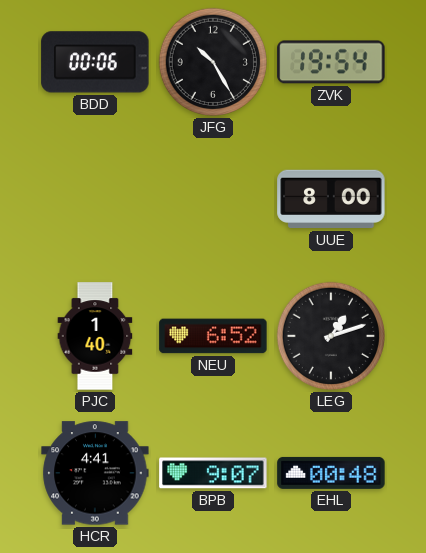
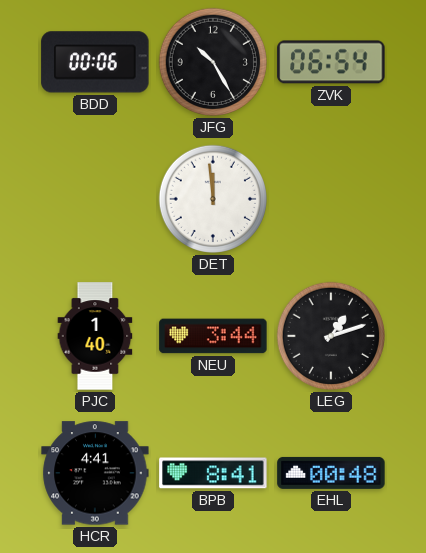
ZVK: 19:54 -> 06:54
DET: none -> 11:59
UUE: 8:00 -> none
NEU: 6:52 -> 3:44
BPB: 9:07 -> 8:41
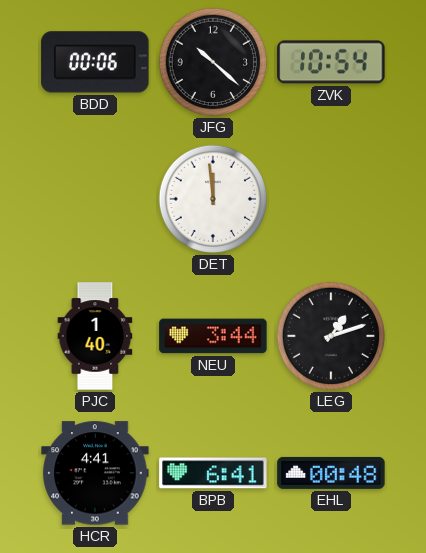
JFG: 10:25 -> 10:22
ZVK: 06:54 -> 10:54
BPB: 8:41 -> 6:41
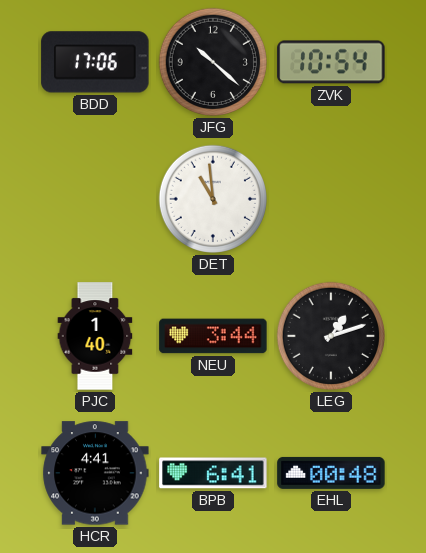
BDD: 00:06 -> 17:06
DET: 11:59 -> 10:59
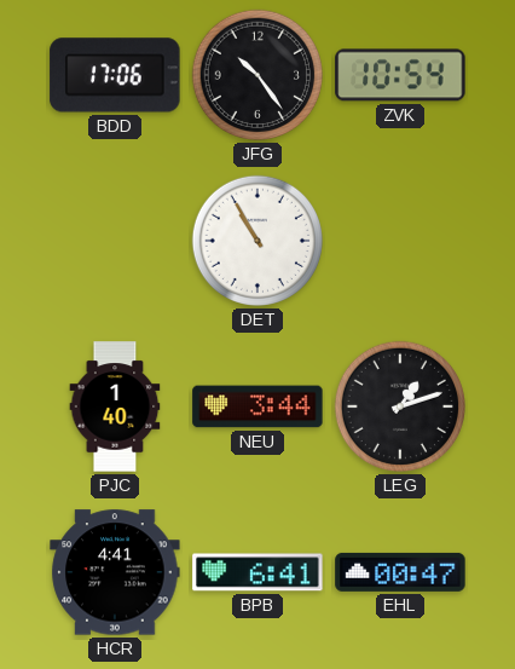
JFG: 10:22 -> 10:24
DET: 10:59 -> 10:55
EHL: 00:48 -> 00:47
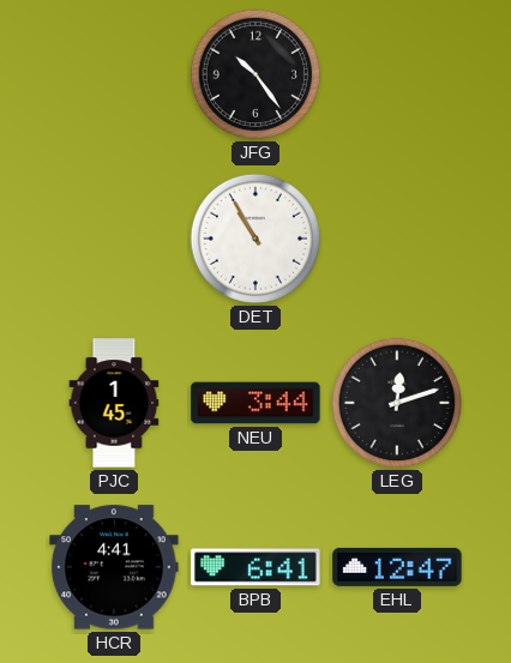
BDD: 17:06 -> none
ZVK: 10:54 -> none
PJC: 1:40 -> 1:45
LEG: 1:12 -> 12:12
EHL: 00:47 -> 12:47
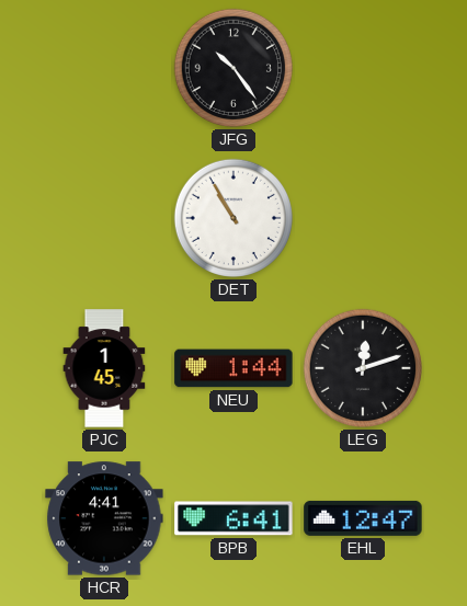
NEU: 3:44 -> 1:44
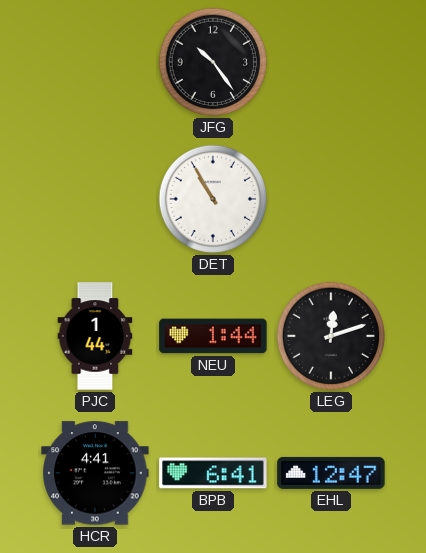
PJC: 1:45 -> 1:44
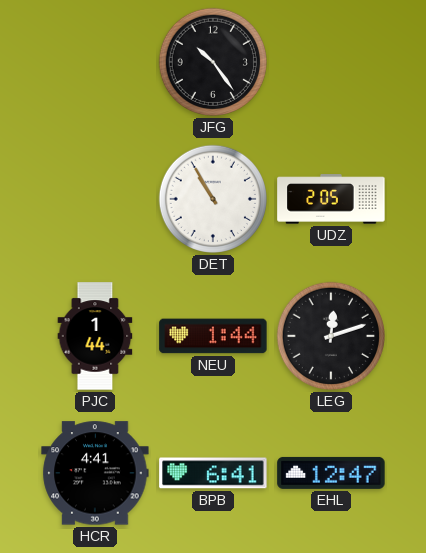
UDZ: none -> 2:05
